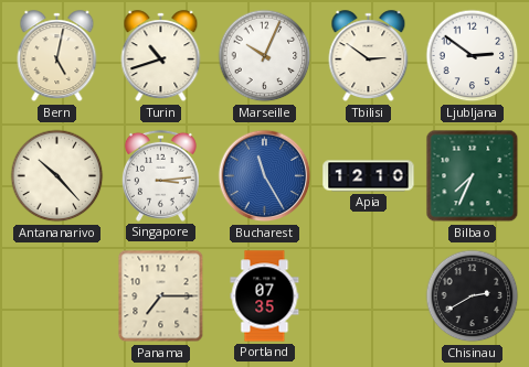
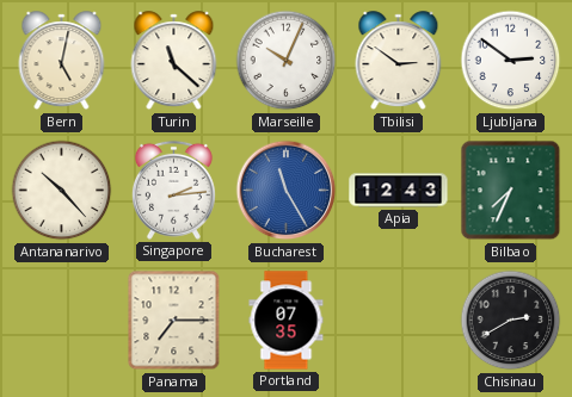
Turin: 10:42 -> 11:22
Singapore: 3:14 -> 2:14
Apia: 12:10 -> 12:43
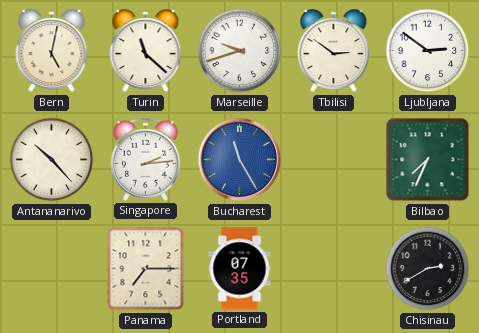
Marseille: 10:04 -> 9:42
Apia: 12:43 -> none
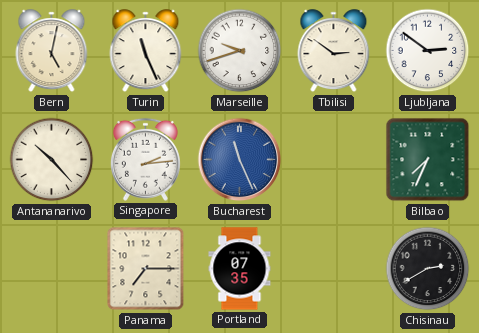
Turin: 11:22 -> 11:26
Bucharest: 11:25 -> 11:26
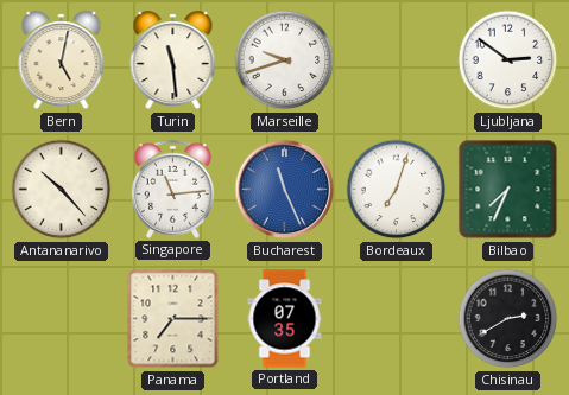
Turin: 11:26 -> 11:29
Tbilisi: 2:51 -> none
Singapore: 2:14 -> 11:14
Bordeaux: none -> 7:03
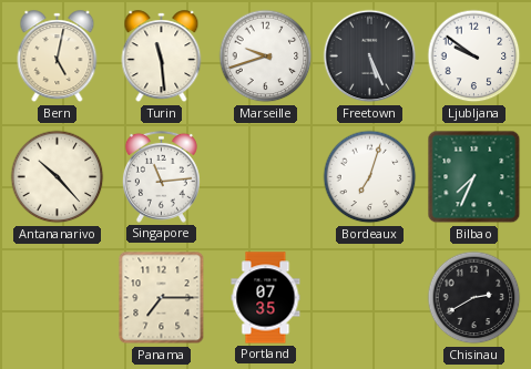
Freetown: none -> 5:26
Ljubljana: 2:51 -> 9:51
Bucharest: 11:26 -> none
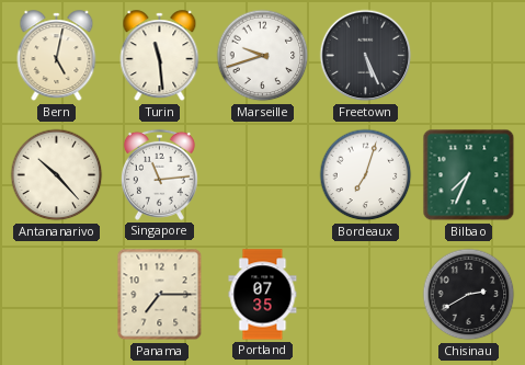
Ljubljana: 9:51 -> none
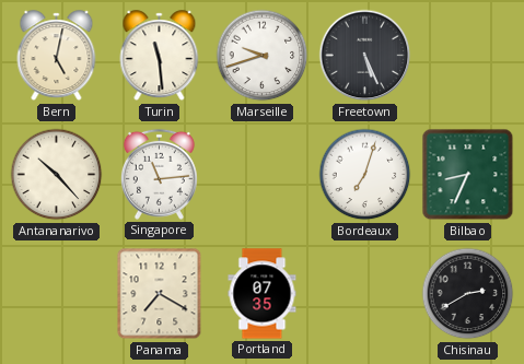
Bilbao: 7:34 -> 8:34
Panama: 7:15 -> 7:20
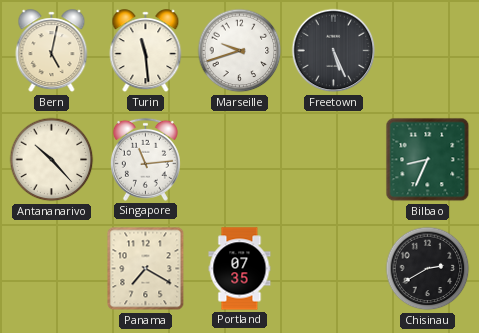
Bordeaux: 7:03 -> none
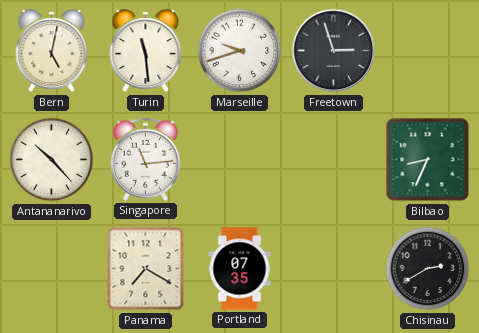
Freetown: 5:26 -> 2:57
